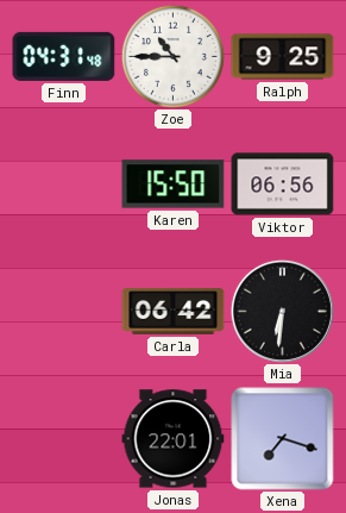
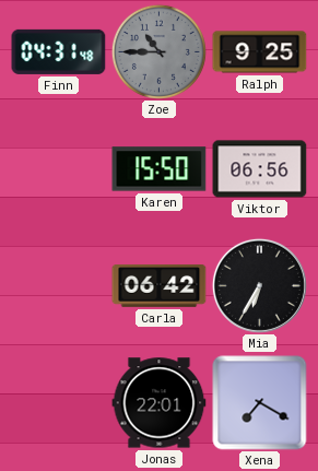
Zoe dial: white -> grey
Mia: 6:31 -> 6:35
Xena: 7:18 -> 7:20
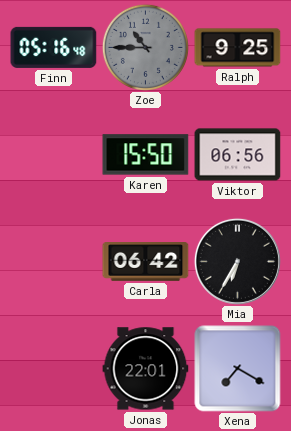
Finn: 04:31 -> 05:16
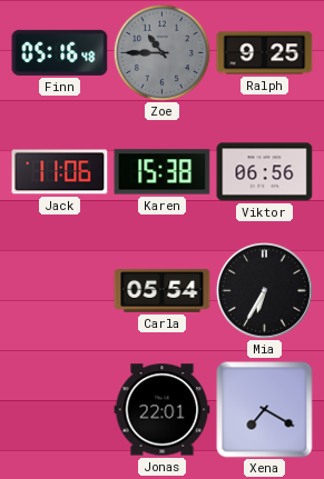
Jack: none -> 11:06
Karen: 15:50 -> 15:38
Carla: 06:42 -> 05:54
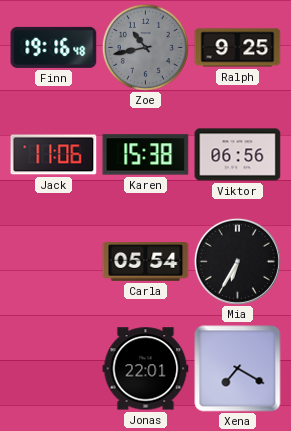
Finn: 05:16 -> 19:16
Zoe: 10:45 -> 10:43
